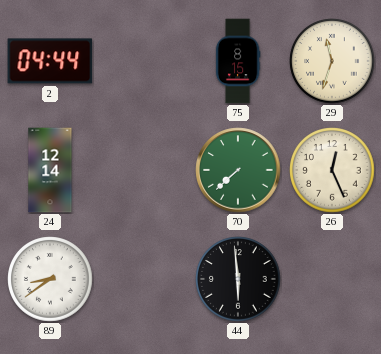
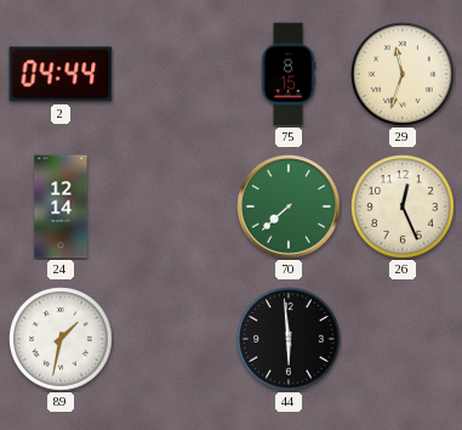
89: 8:39 -> 1:32
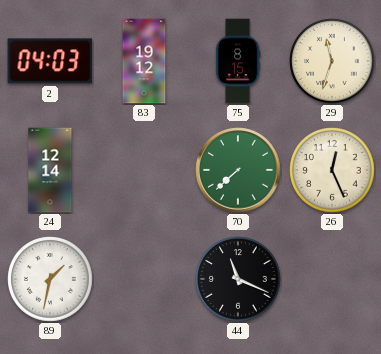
2: 04:44 -> 04:03
83: none -> 19:12
44: 5:59 -> 11:19
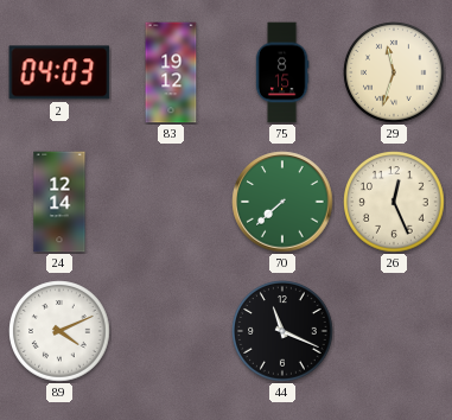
89: 1:32 -> 4:11
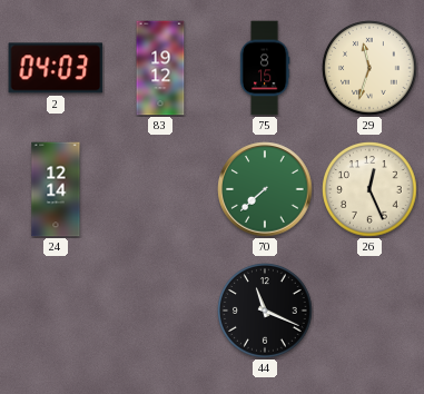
89: 4:11 -> none
